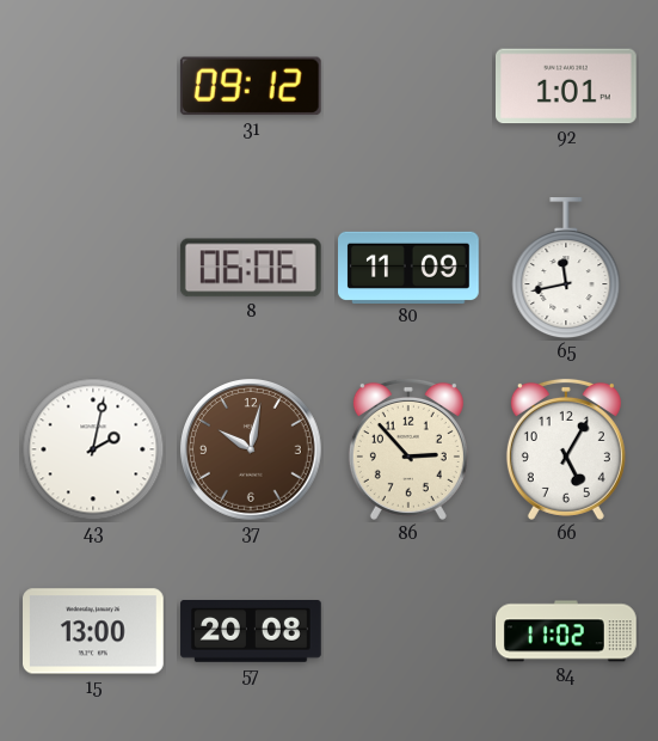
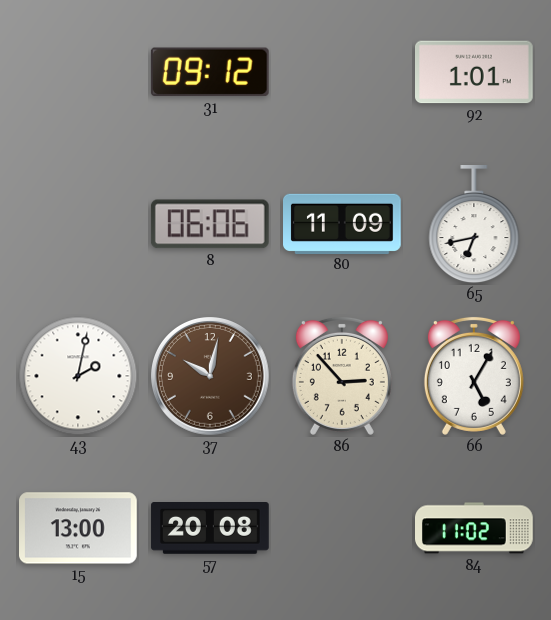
65: 11:43 -> 6:43
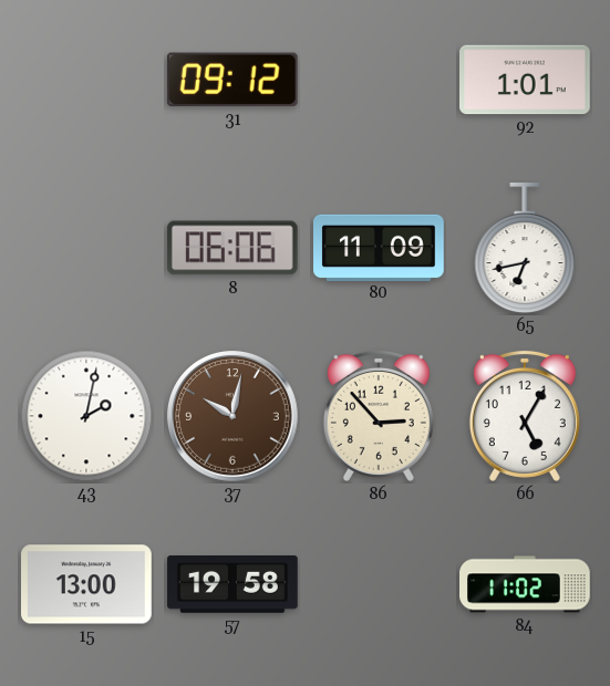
57: 20:08 -> 19:58
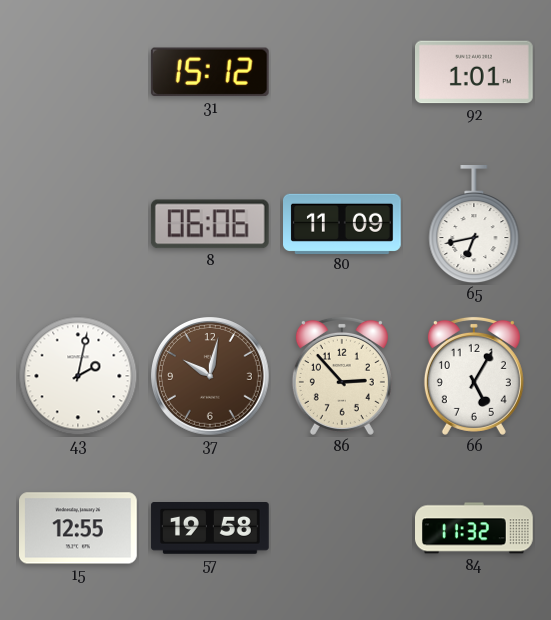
31: 09:12 -> 15:12
15: 13:00 -> 12:55
84: 11:02 -> 11:32
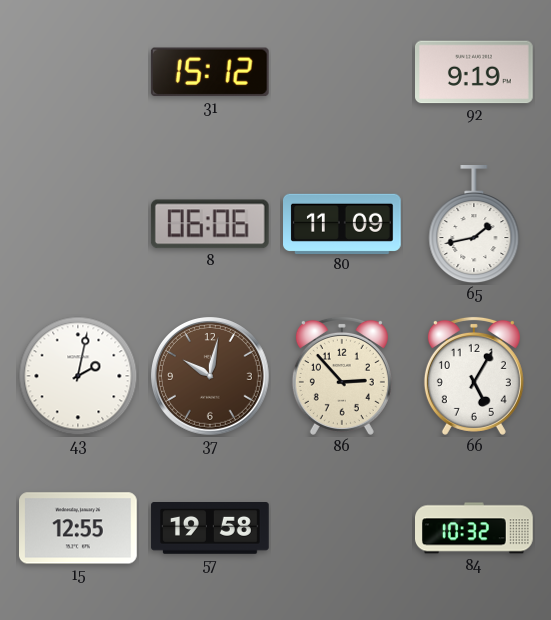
92: 1:01 -> 9:19
65: 6:43 -> 1:43
84: 11:32 -> 10:32
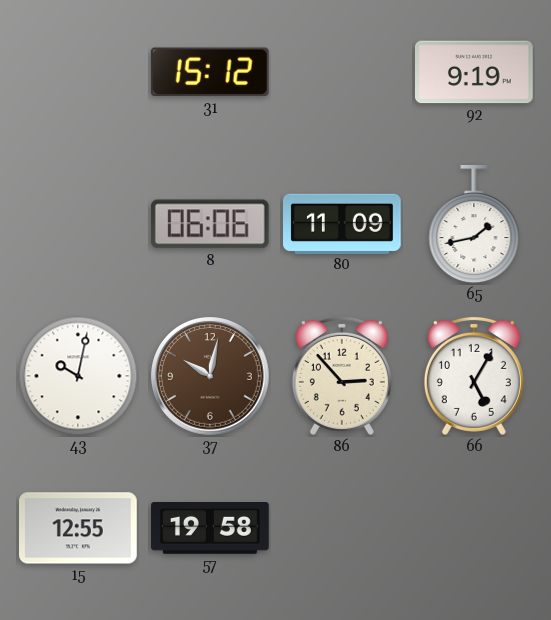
43: 2:02 -> 10:02
84: 10:32 -> none
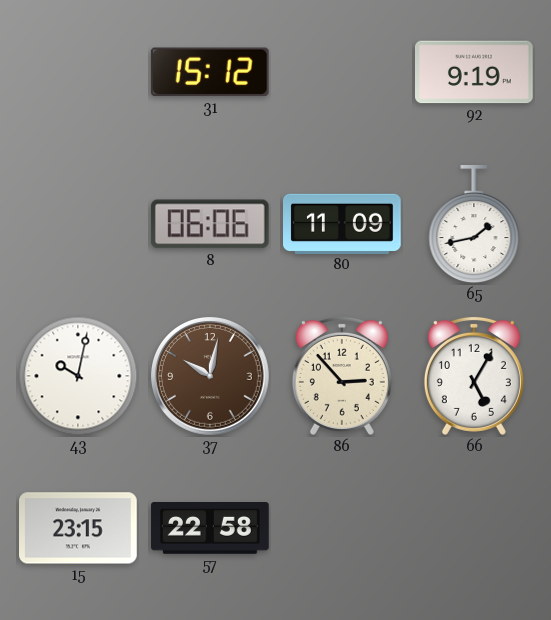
15: 12:55 -> 23:15
57: 19:58 -> 22:58
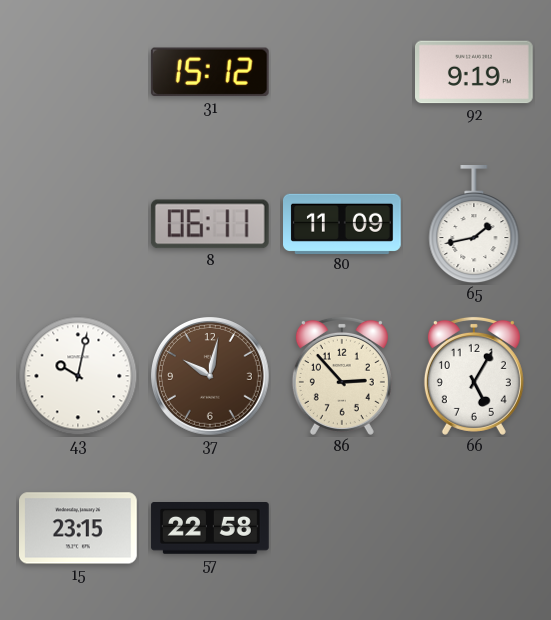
8: 06:06 -> 06:11
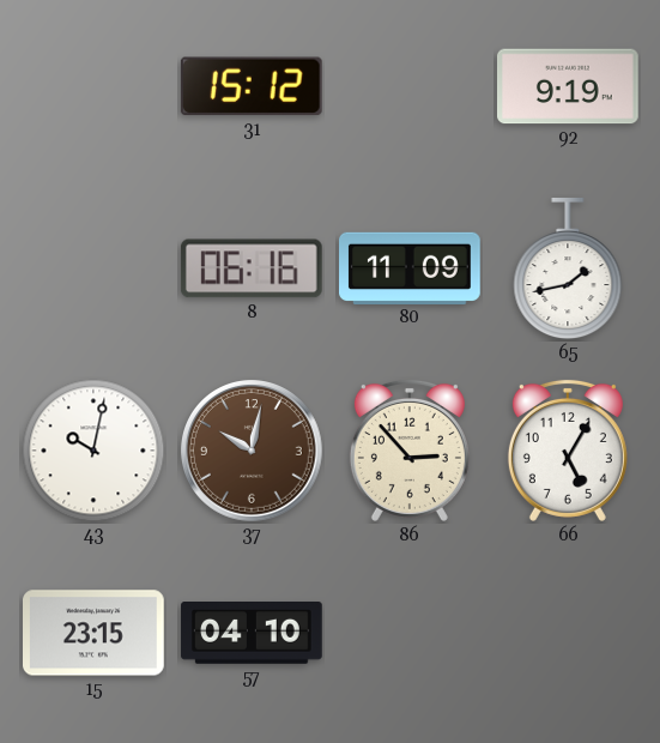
8: 06:11 -> 06:16
57: 22:58 -> 04:10
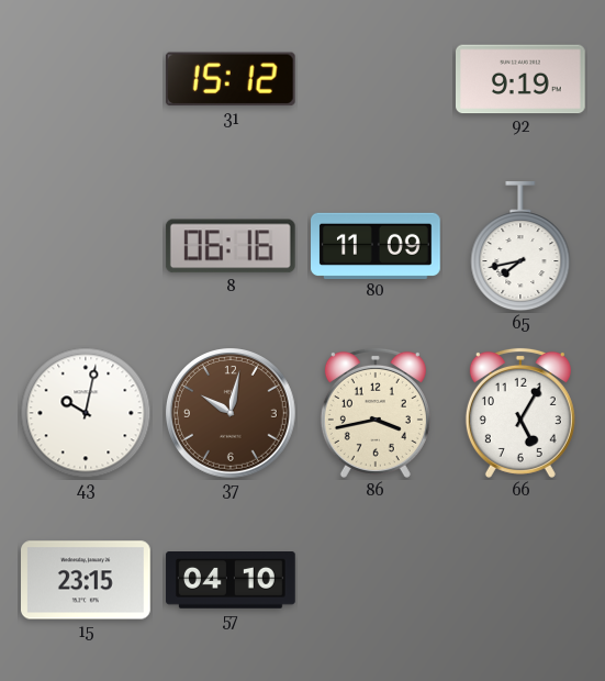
65: 1:43 -> 7:43
86: 2:53 -> 3:43
